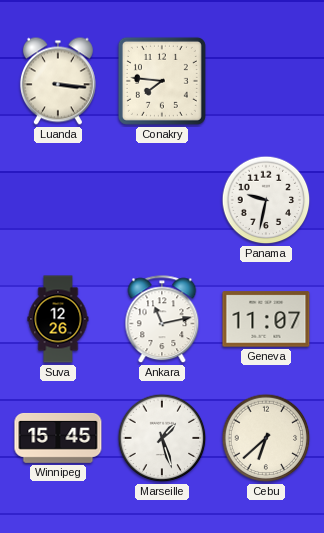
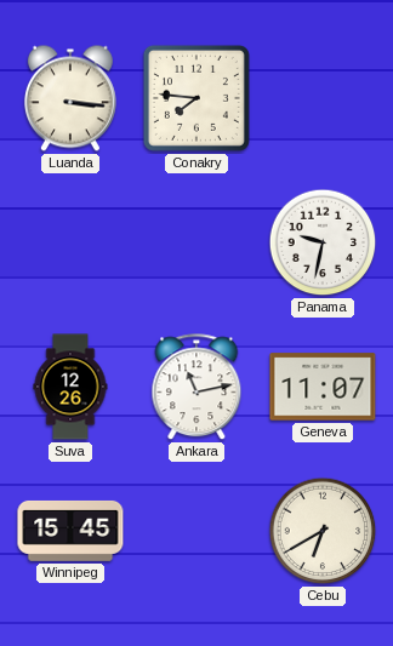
Marseille: 1:27 -> none
Cebu: 6:38 -> 6:40
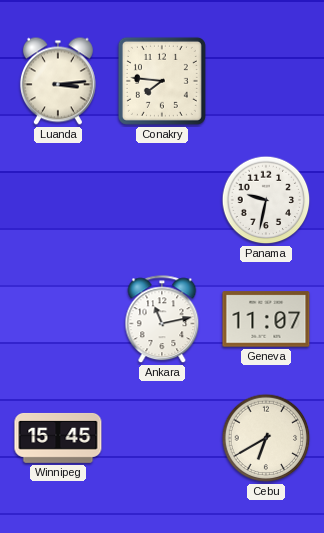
Luanda: 3:16 -> 3:14
Suva: 12:26 -> none
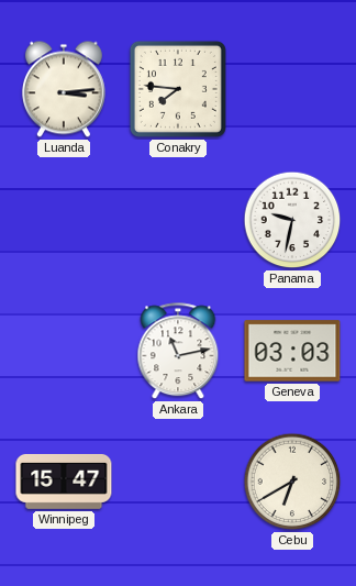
Geneva: 11:07 -> 03:03
Winnipeg: 15:45 -> 15:47
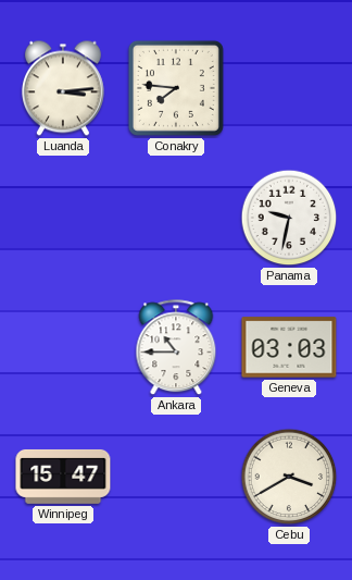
Ankara: 11:13 -> 10:45
Cebu: 6:40 -> 3:40
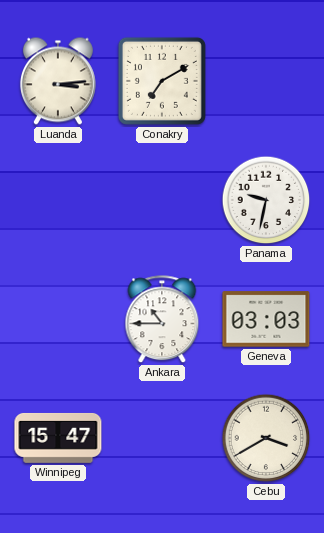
Conakry: 7:46 -> 7:10
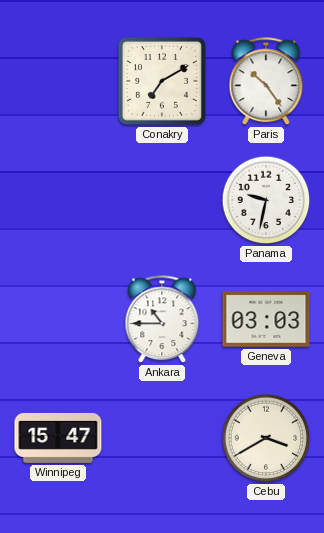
Luanda: 3:14 -> none
Paris: none -> 10:24
